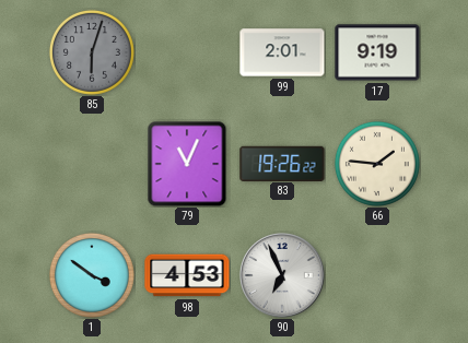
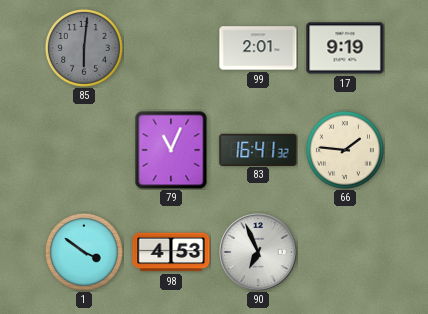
85: 6:03 -> 6:01
83: 19:26 -> 16:41
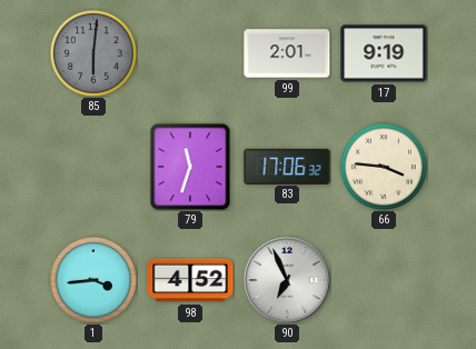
79: 11:04 -> 11:33
83: 16:41 -> 17:06
66: 1:46 -> 3:46
1: 3:51 -> 3:44
98: 4:53 -> 4:52
